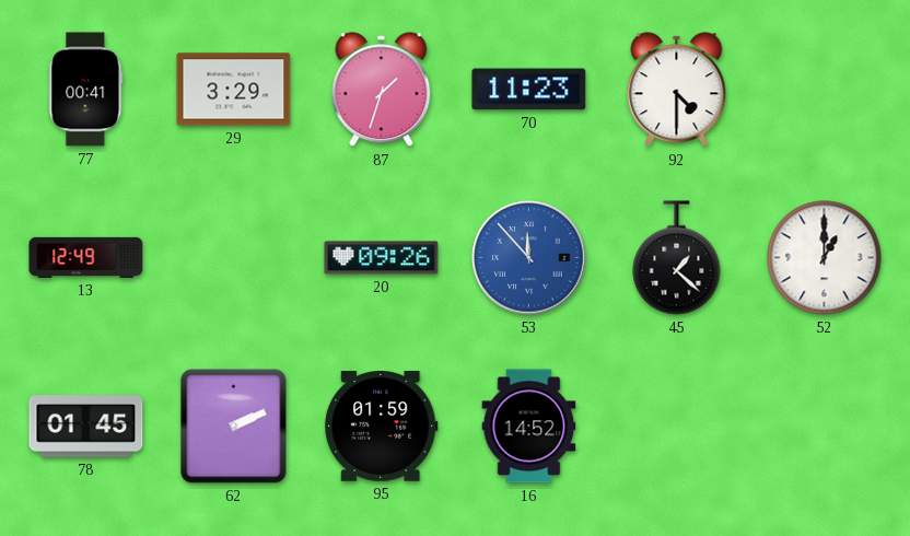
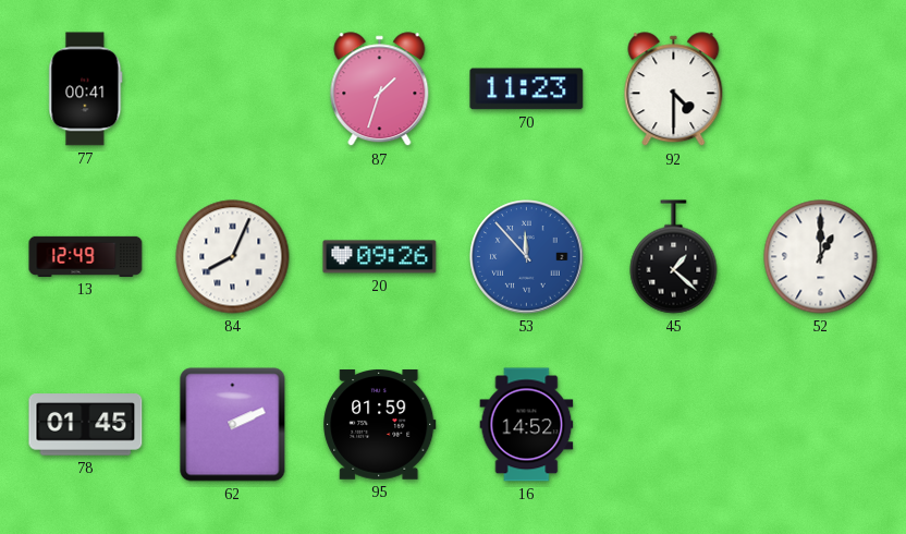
29: 3:29 -> none
84: none -> 8:04
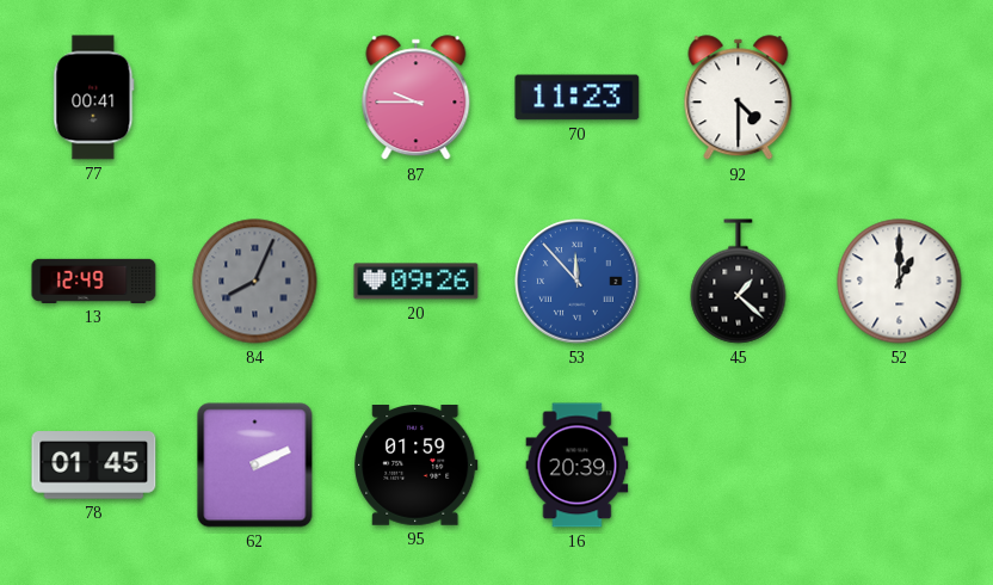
87: 1:33 -> 9:45
84 dial: white -> grey
16: 14:52 -> 20:39
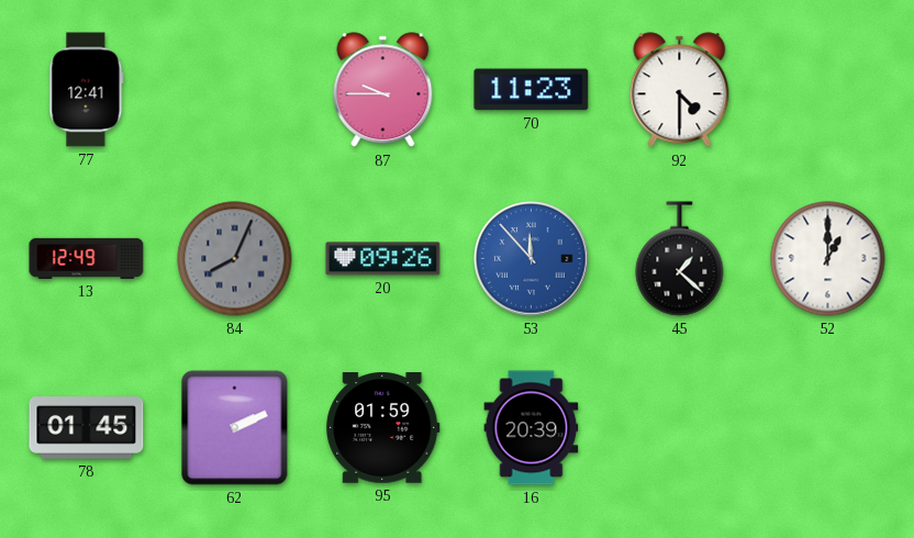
77: 00:41 -> 12:41
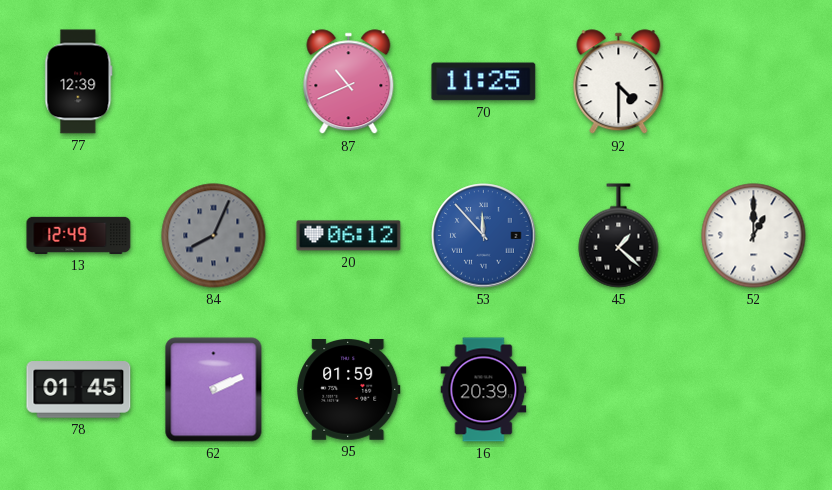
77: 12:41 -> 12:39
87: 9:45 -> 10:41
70: 11:23 -> 11:25
20: 09:26 -> 06:12
